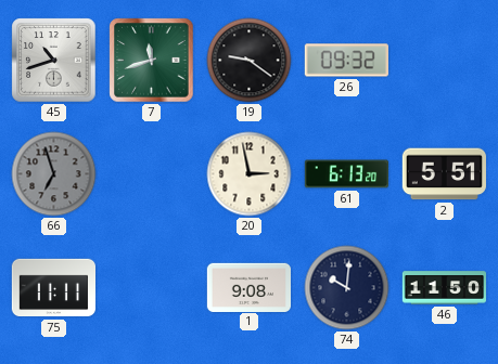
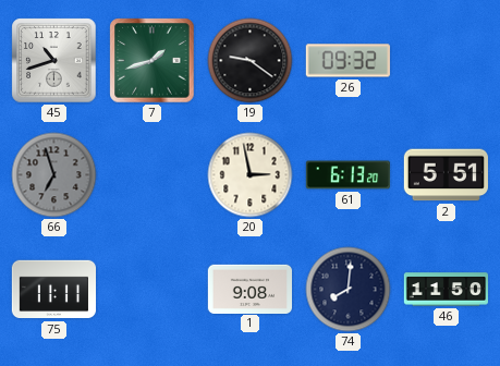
7: 11:42 -> 1:42
74: 10:01 -> 8:01
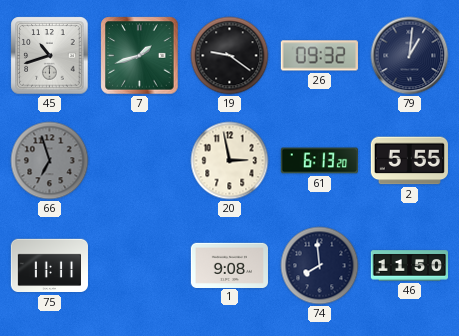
79: none -> 1:01
2: 5:51 -> 5:55
74: 8:01 -> 7:59
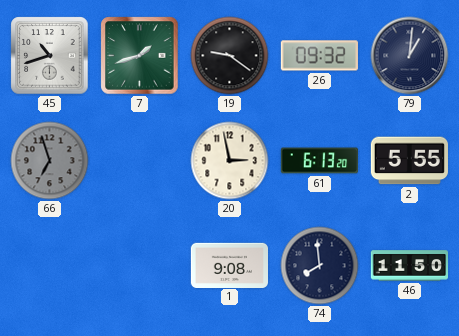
75: 11:11 -> none
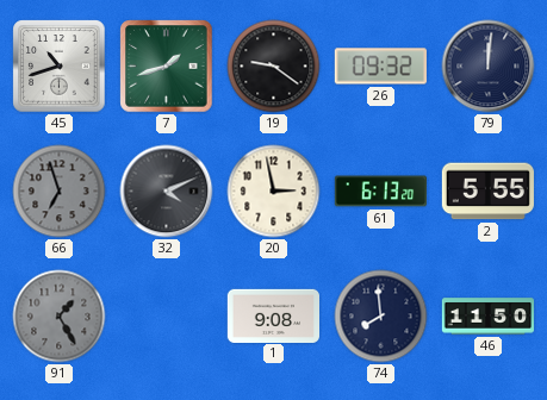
79: 1:01 -> 12:01
32: none -> 4:11
91: none -> 1:25
